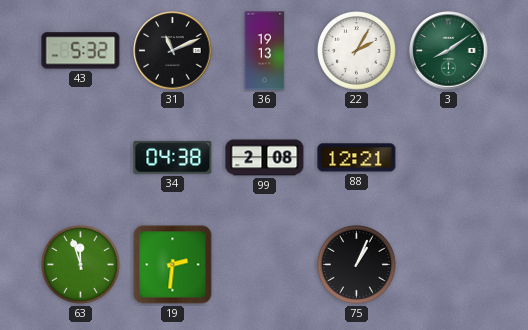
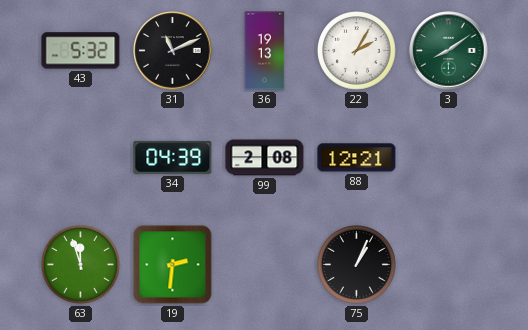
34: 04:38 -> 04:39
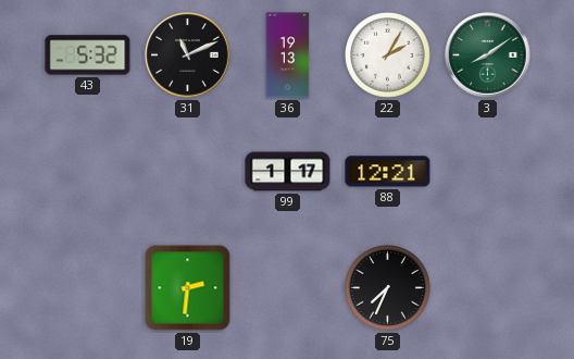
34: 04:39 -> none
99: 2:08 -> 1:17
63: 11:57 -> none
75: 1:04 -> 7:34
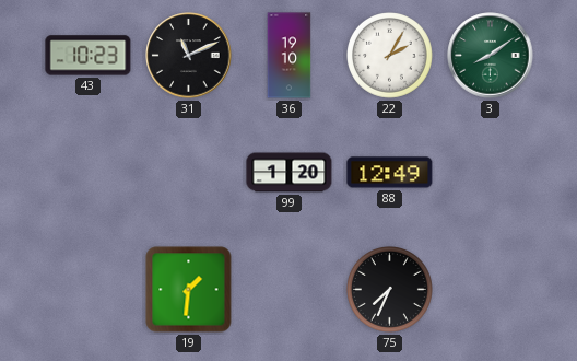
43: 5:32 -> 10:23
36: 19:13 -> 19:10
99: 1:17 -> 1:20
88: 12:21 -> 12:49
19: 2:31 -> 1:31
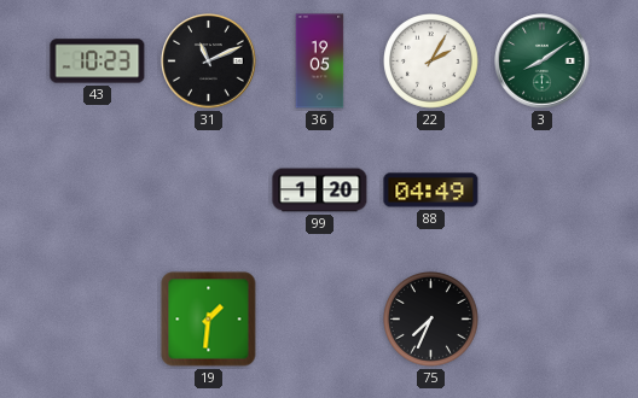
36: 19:10 -> 19:05
88: 12:49 -> 04:49
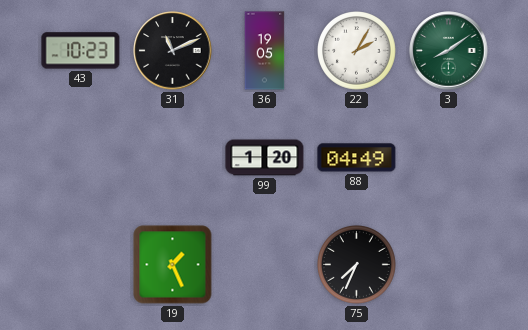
19: 1:31 -> 1:26
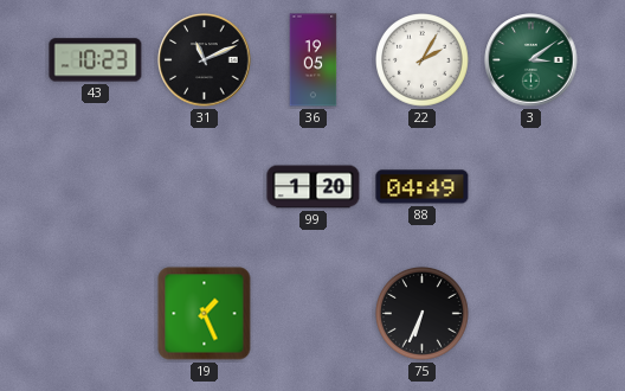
3: 8:09 -> 3:09
75: 7:34 -> 6:34
